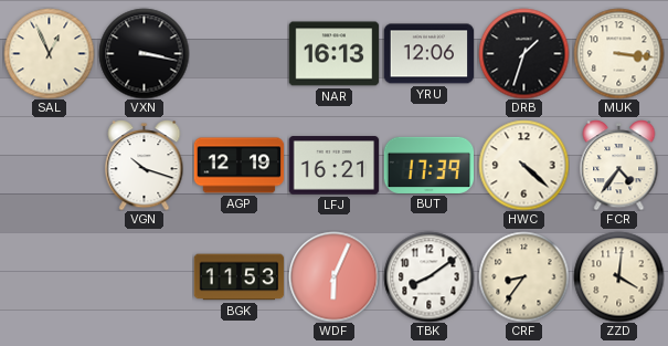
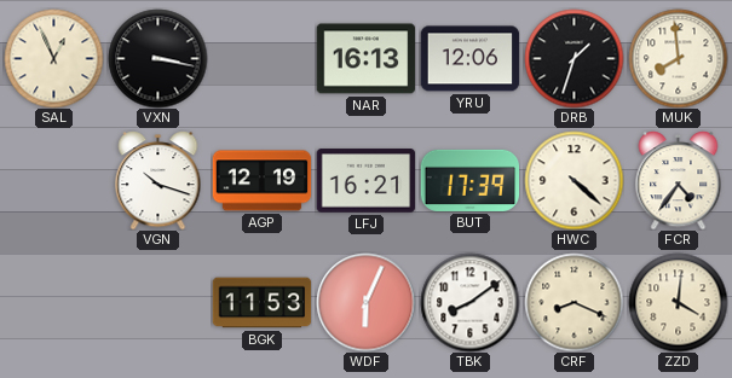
MUK: 3:16 -> 7:59
CRF: 8:36 -> 8:19
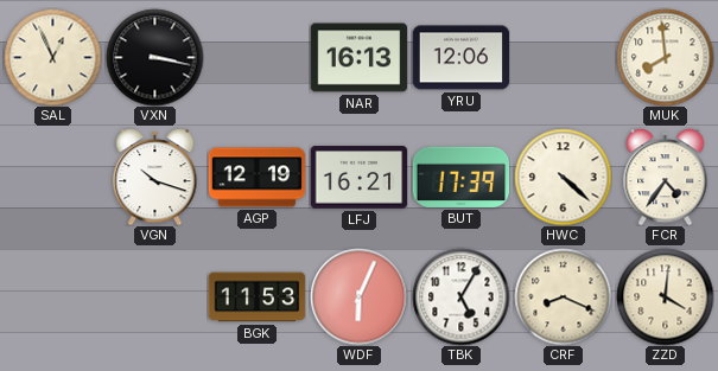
DRB: 1:33 -> none
TBK: 8:09 -> 5:05
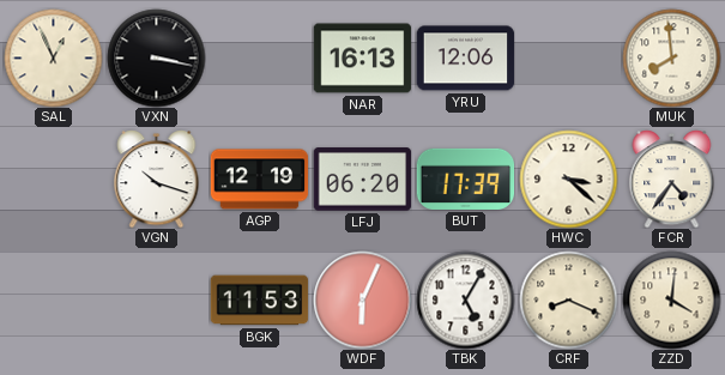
LFJ: 16:21 -> 06:20
HWC: 4:22 -> 3:22
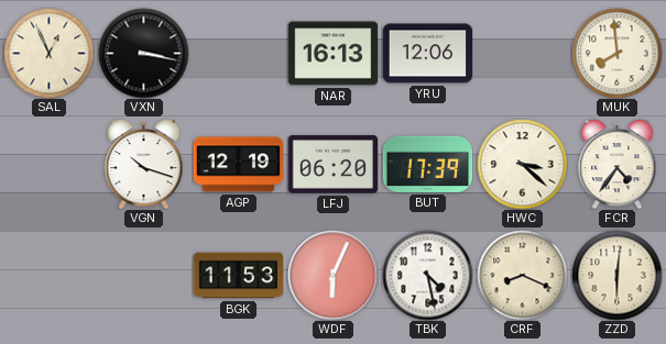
TBK: 5:05 -> 4:28
ZZD: 4:01 -> 6:01
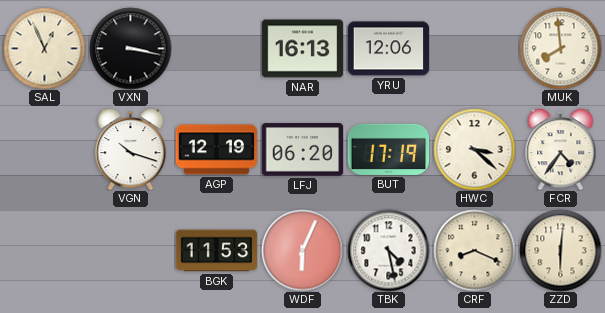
BUT: 17:39 -> 17:19
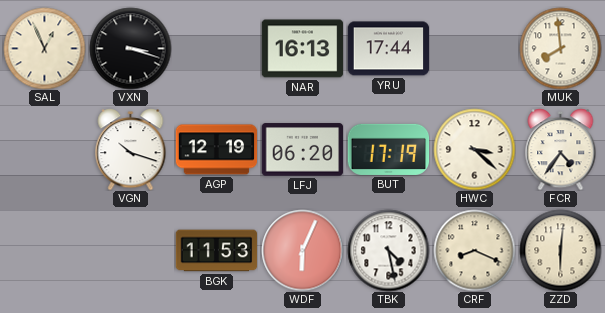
VXN: 3:17 -> 3:18
YRU: 12:06 -> 17:44
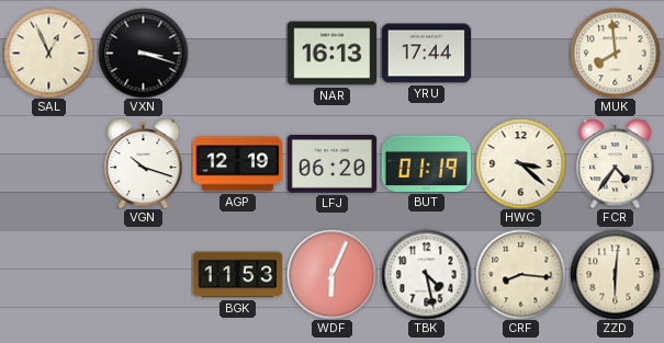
BUT: 17:19 -> 01:19
CRF: 8:19 -> 8:16
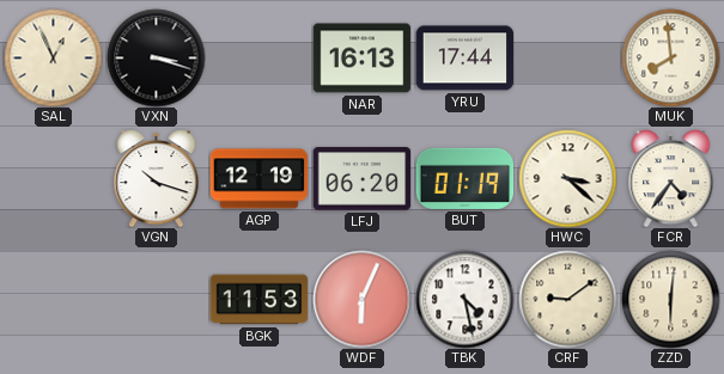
CRF: 8:16 -> 9:09
